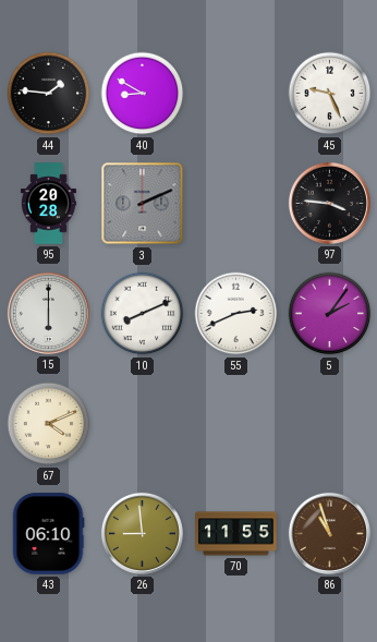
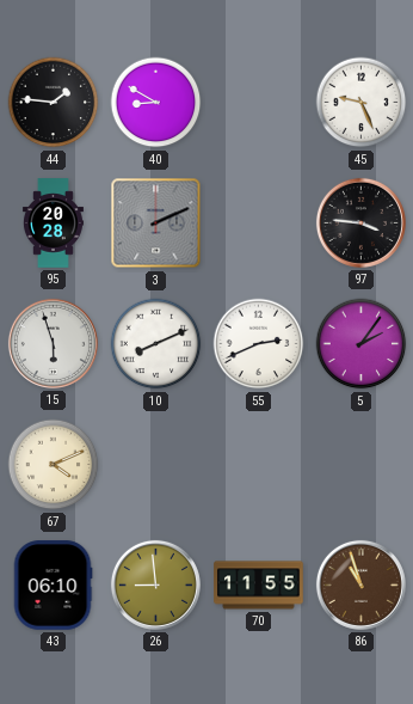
15: 6:00 -> 5:57
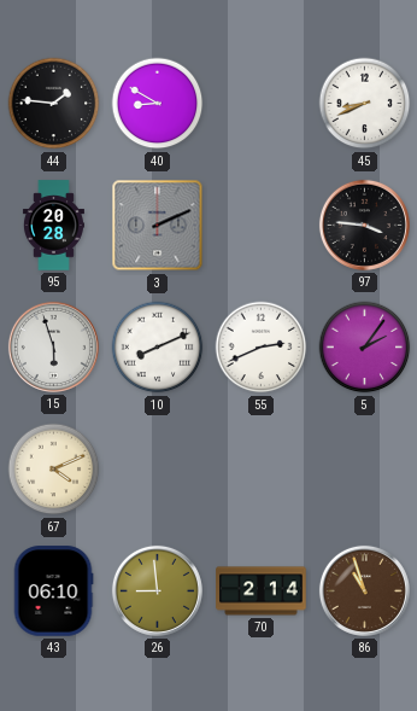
45: 9:26 -> 8:41
70: 11:55 -> 2:14
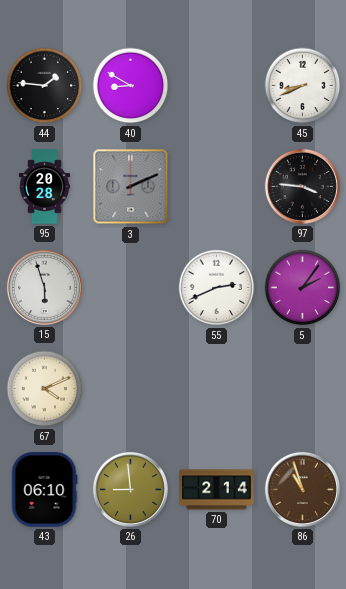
10: 8:11 -> none
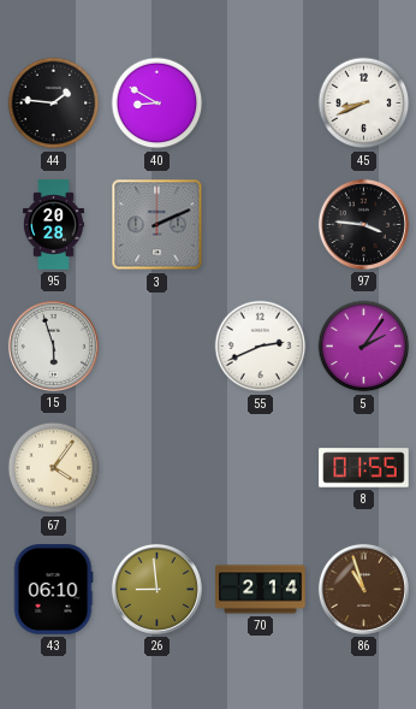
67: 4:11 -> 4:06
8: none -> 01:55
